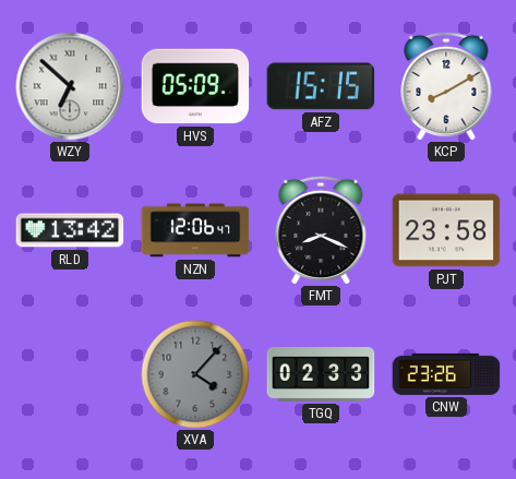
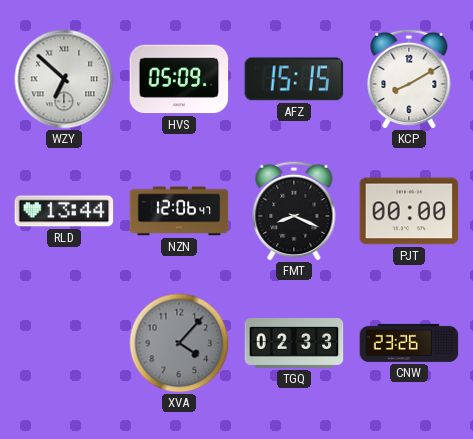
RLD: 13:42 -> 13:44
PJT: 23:58 -> 00:00
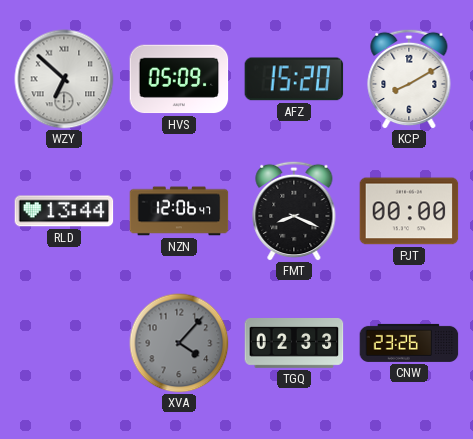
AFZ: 15:15 -> 15:20
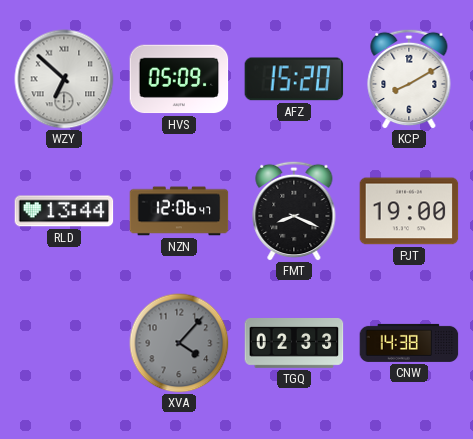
PJT: 00:00 -> 19:00
CNW: 23:26 -> 14:38
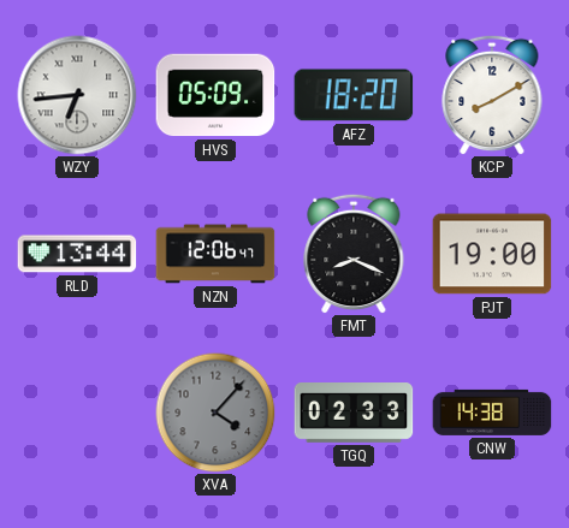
WZY: 6:52 -> 6:44
AFZ: 15:20 -> 18:20
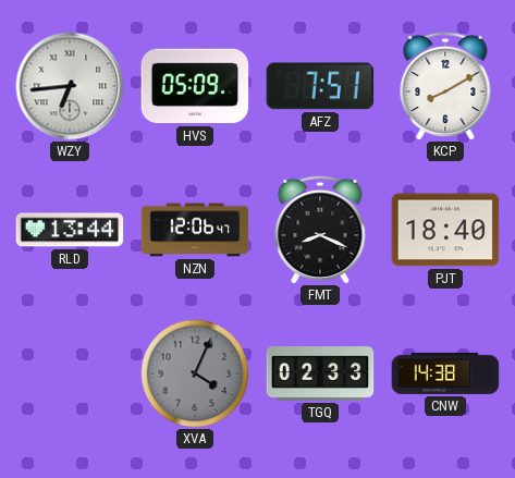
AFZ: 18:20 -> 7:51
PJT: 19:00 -> 18:40
XVA: 4:07 -> 4:04
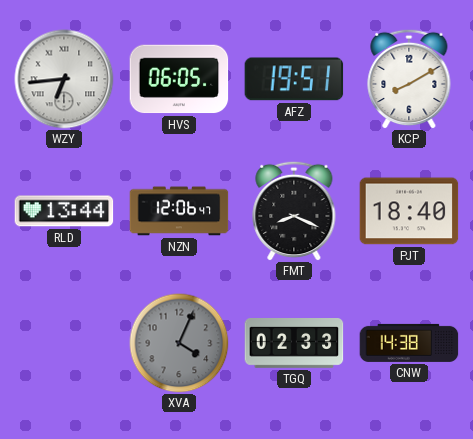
HVS: 05:09 -> 06:05
AFZ: 7:51 -> 19:51
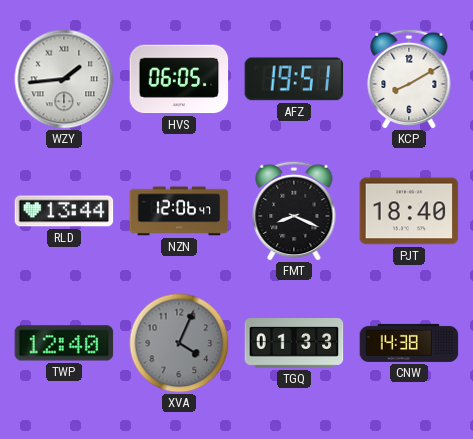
WZY: 6:44 -> 1:44
TWP: none -> 12:40
TGQ: 02:33 -> 01:33
